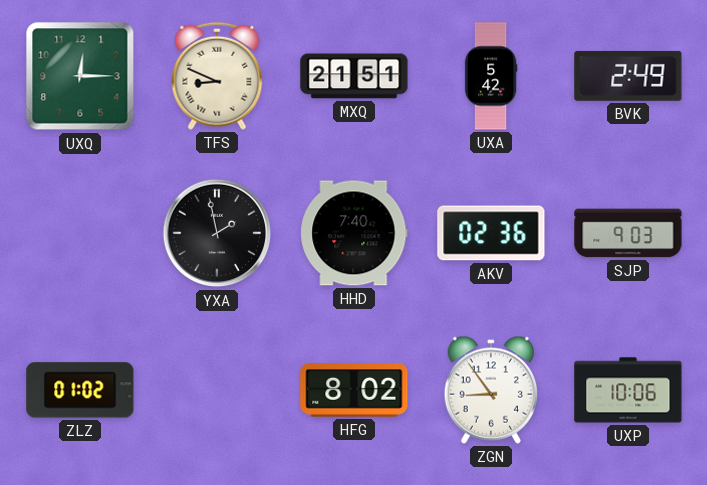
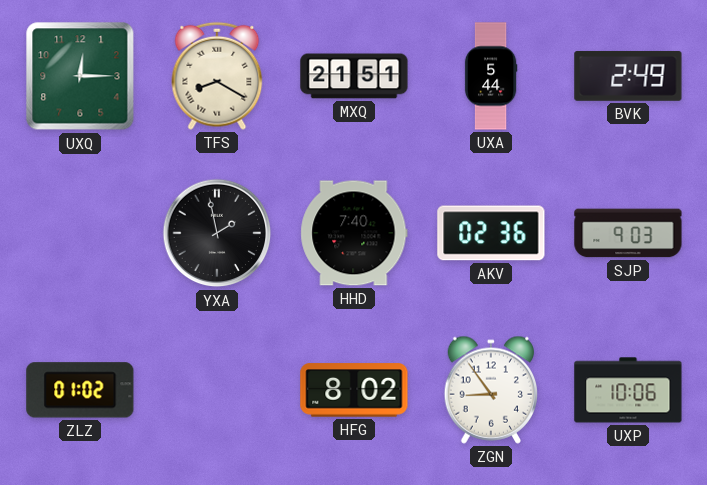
TFS: 8:49 -> 8:20
UXA: 5:42 -> 5:44
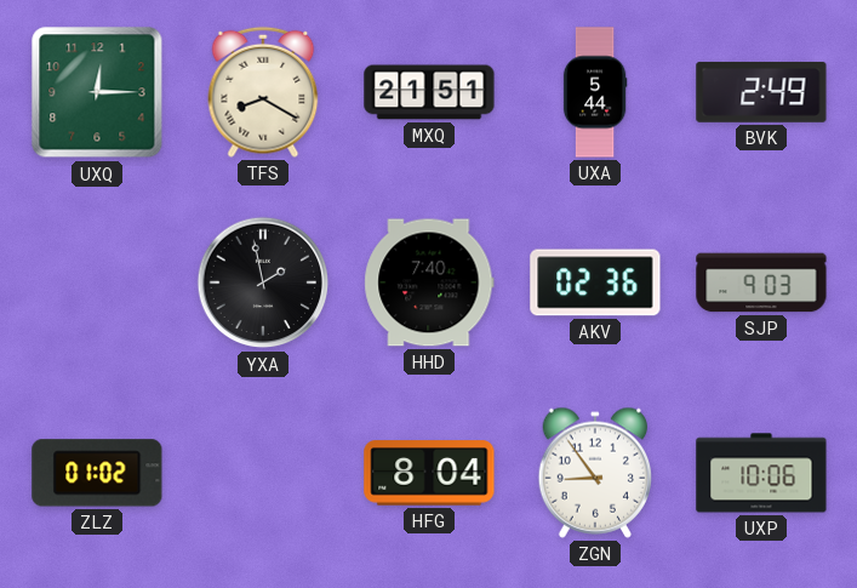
HFG: 8:02 -> 8:04
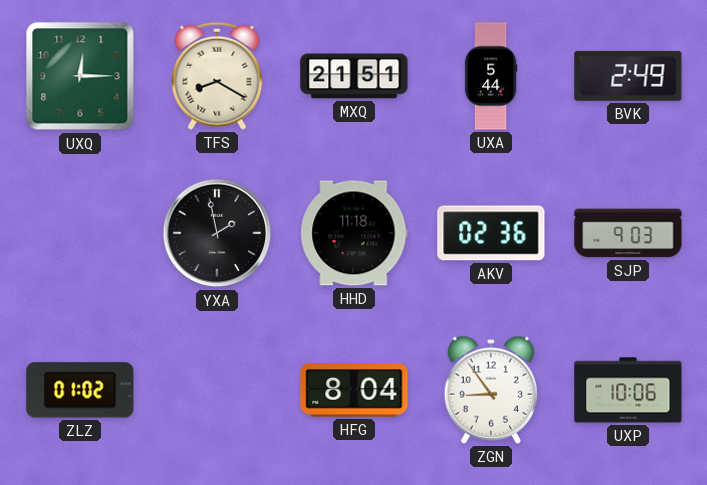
HHD: 7:40 -> 11:18
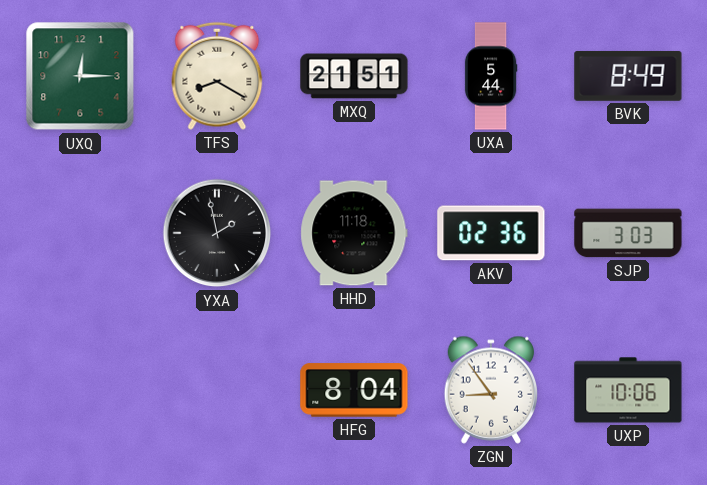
BVK: 2:49 -> 8:49
SJP: 9:03 -> 3:03
ZLZ: 01:02 -> none
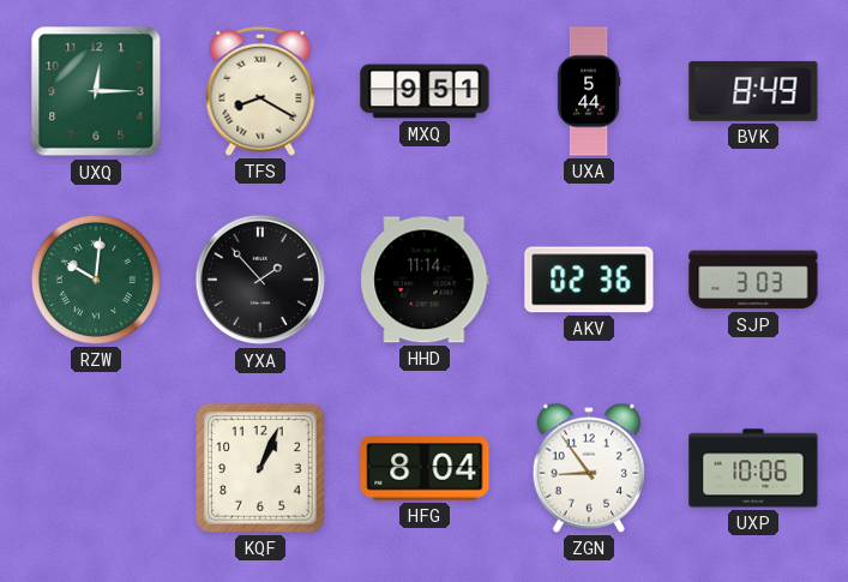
MXQ: 21:51 -> 9:51
RZW: none -> 10:01
YXA: 1:58 -> 1:53
HHD: 11:18 -> 11:14
KQF: none -> 1:04
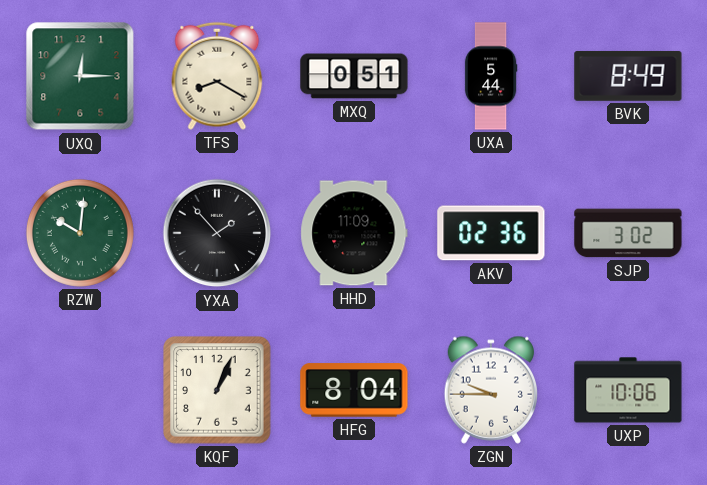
MXQ: 9:51 -> 0:51
HHD: 11:14 -> 11:09
SJP: 3:03 -> 3:02
ZGN: 8:54 -> 9:45
